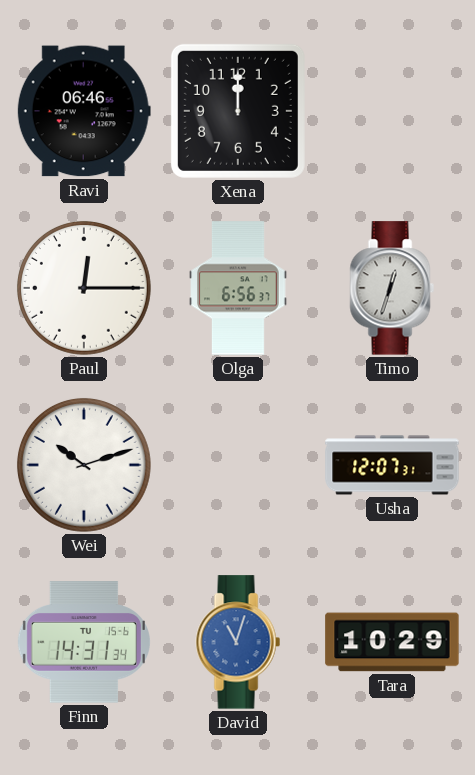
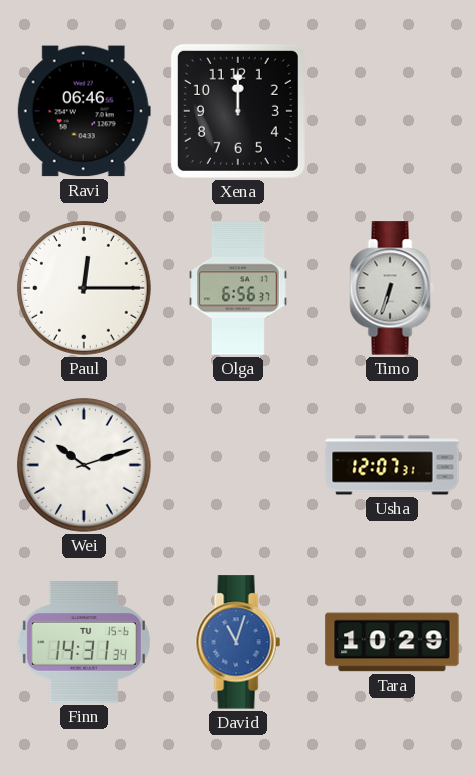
Timo: 12:33 -> 6:33
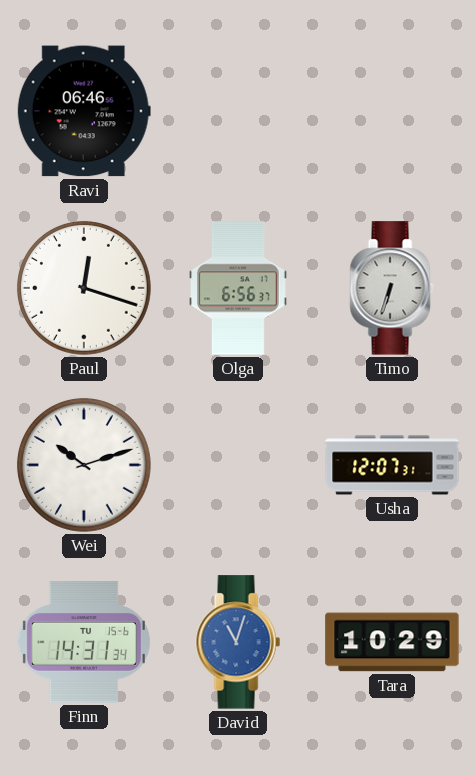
Xena: 12:00 -> none
Paul: 12:15 -> 12:18
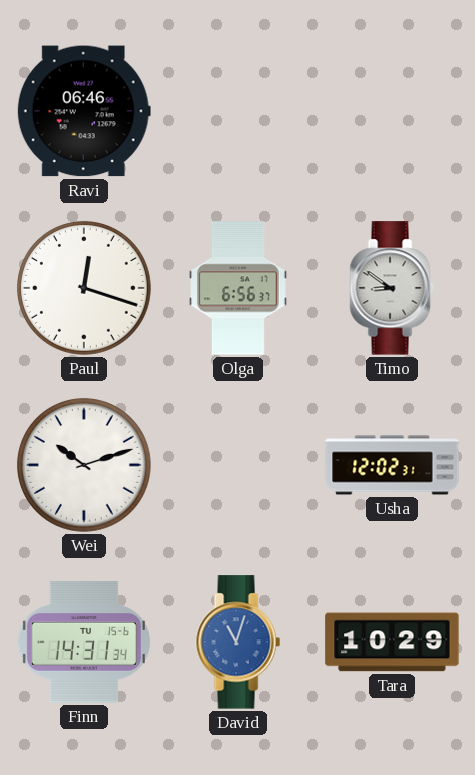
Timo: 6:33 -> 8:51
Usha: 12:07 -> 12:02
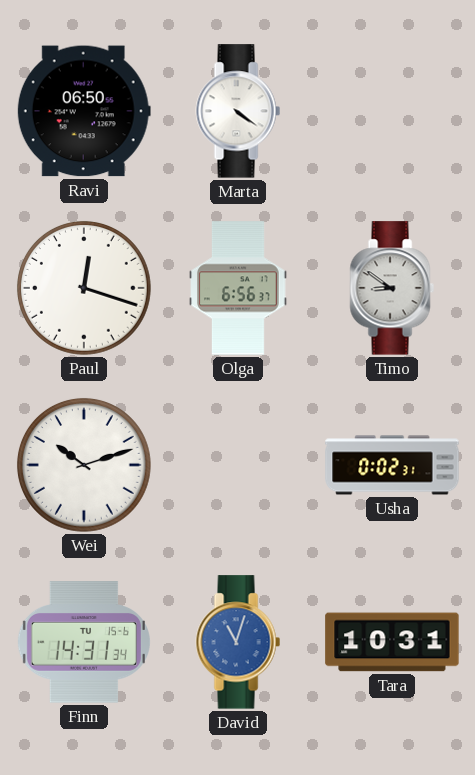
Ravi: 06:46 -> 06:50
Marta: none -> 4:21
Usha: 12:02 -> 0:02
Tara: 10:29 -> 10:31
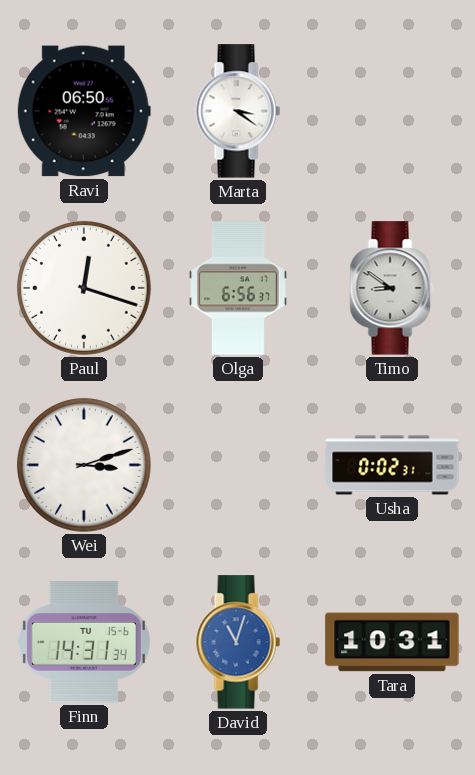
Marta: 4:21 -> 3:21
Wei: 10:12 -> 3:12
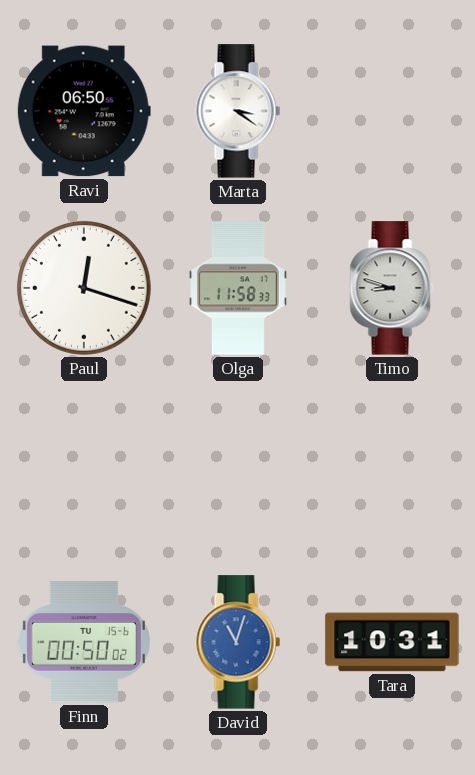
Olga: 6:56 -> 11:58
Timo: 8:51 -> 8:48
Wei: 3:12 -> none
Usha: 0:02 -> none
Finn: 14:31 -> 00:50
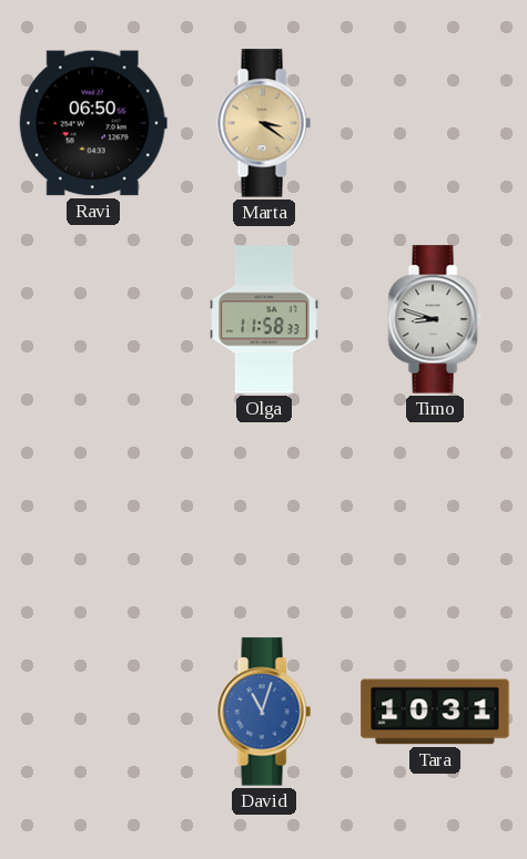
Marta dial: white -> champagne
Paul: 12:18 -> none
Finn: 00:50 -> none
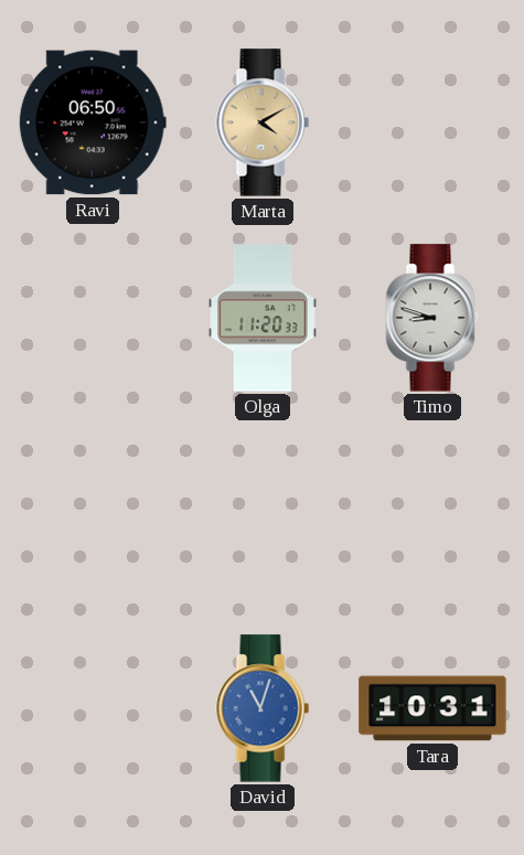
Marta: 3:21 -> 4:10
Olga: 11:58 -> 11:20
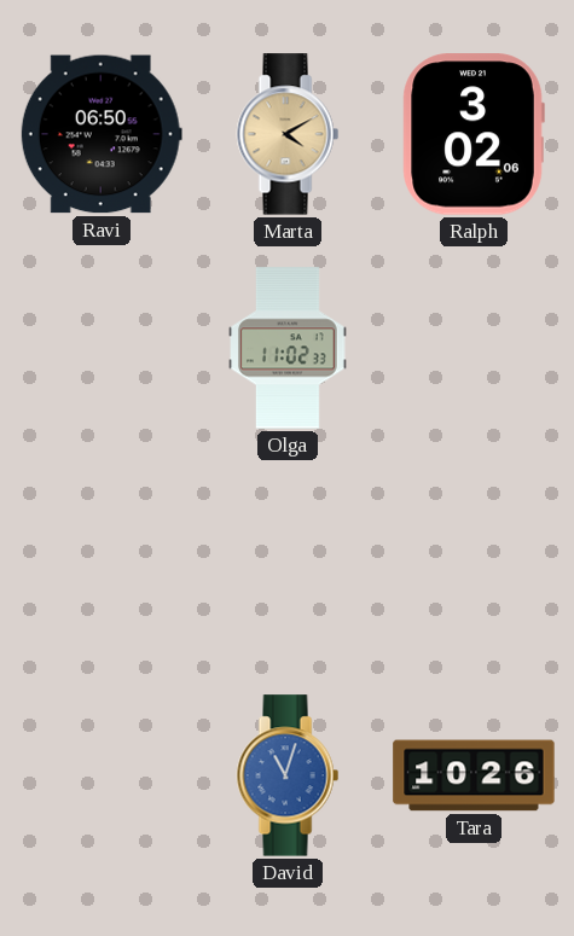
Ralph: none -> 3:02
Olga: 11:20 -> 11:02
Timo: 8:48 -> none
Tara: 10:31 -> 10:26
